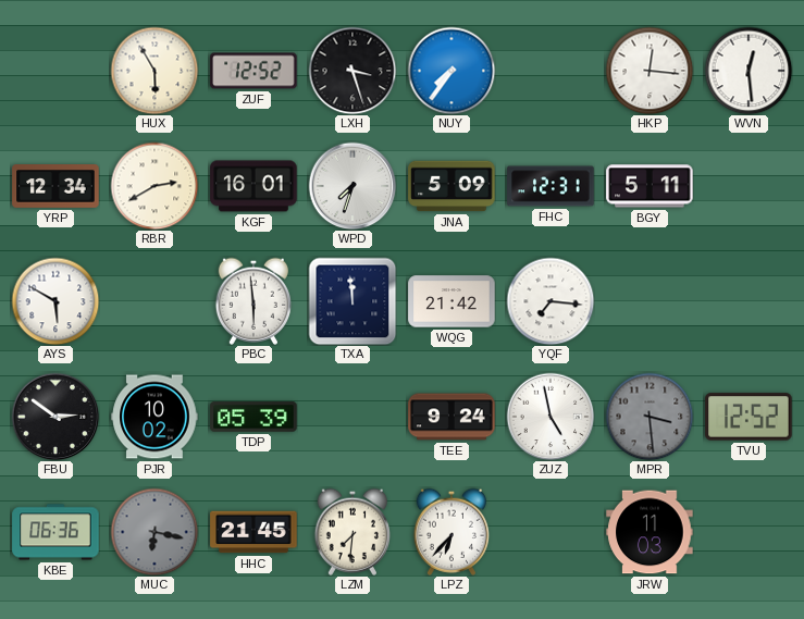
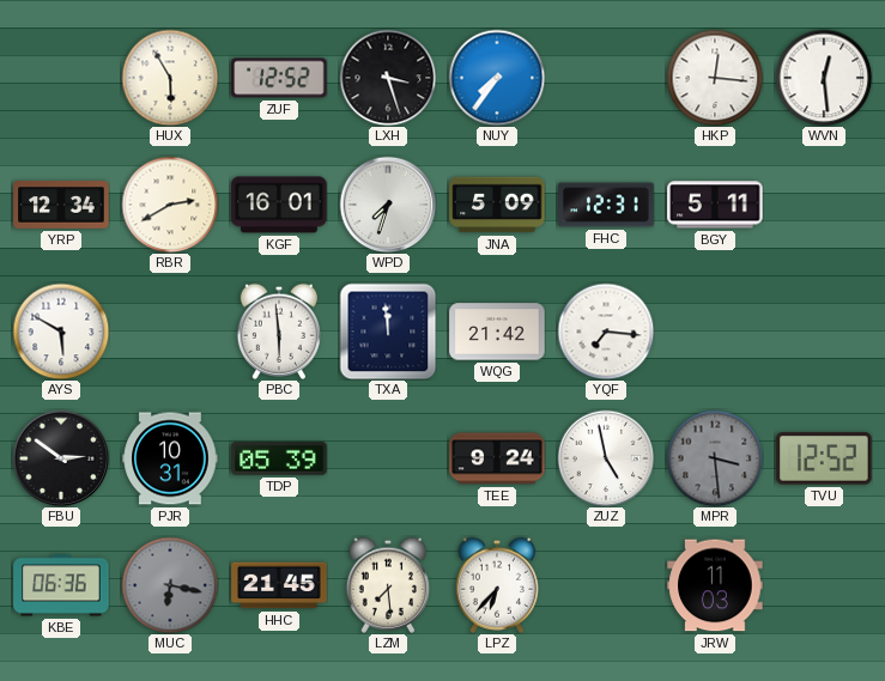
PJR: 10:02 -> 10:31
LZM: 7:31 -> 7:29
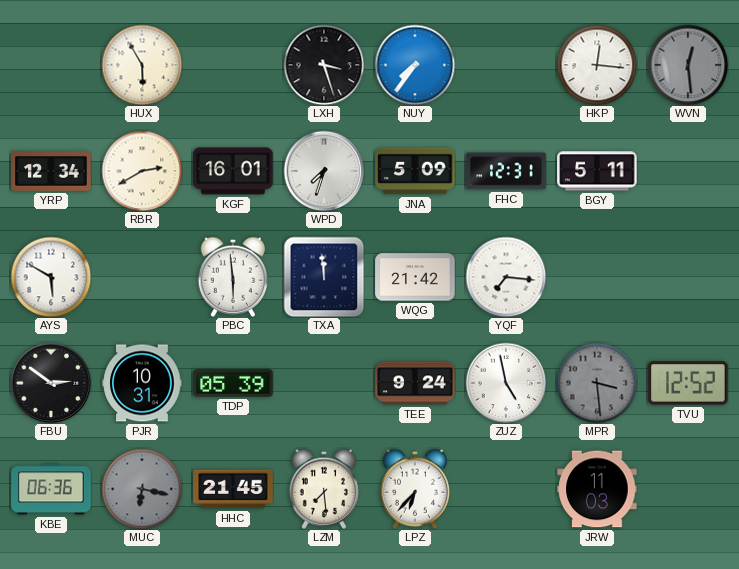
ZUF: 12:52 -> none
WVN dial: white -> grey
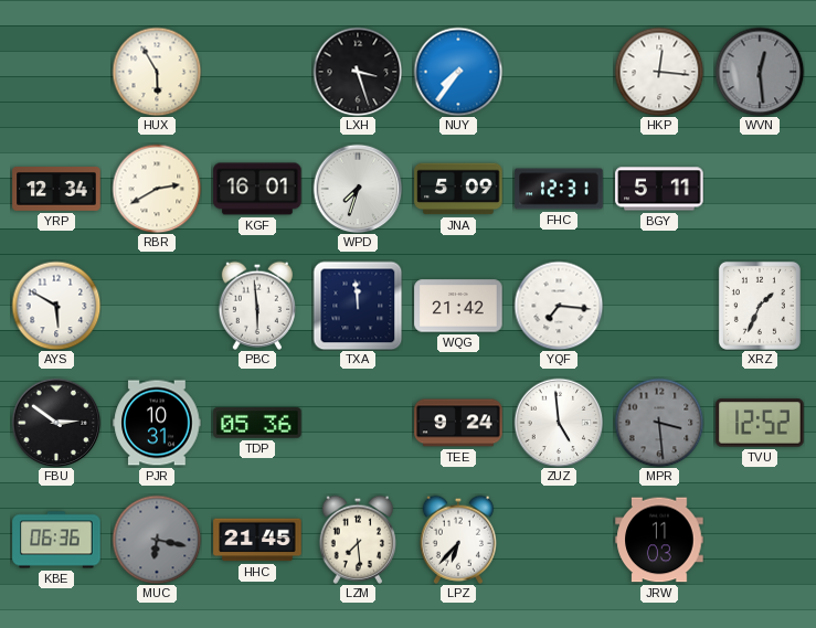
XRZ: none -> 1:34
TDP: 05:39 -> 05:36
ZUZ: 4:58 -> 4:59
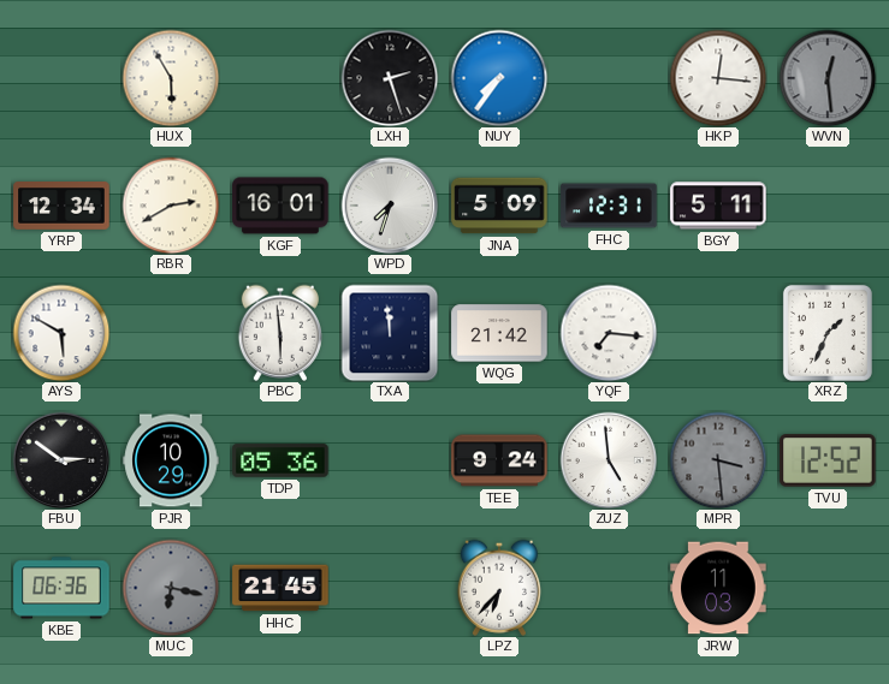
LXH: 3:27 -> 2:27
PJR: 10:31 -> 10:29
LZM: 7:29 -> none
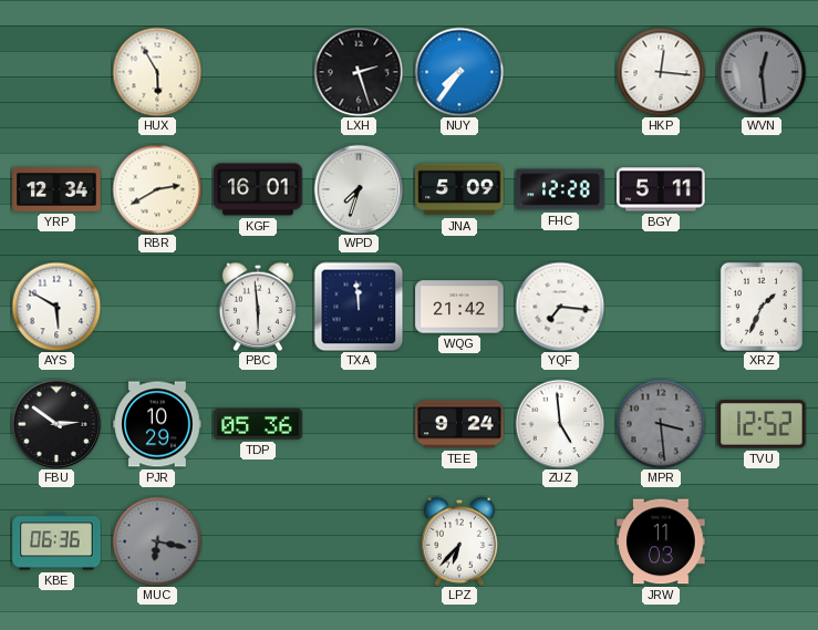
FHC: 12:31 -> 12:28
HHC: 21:45 -> none
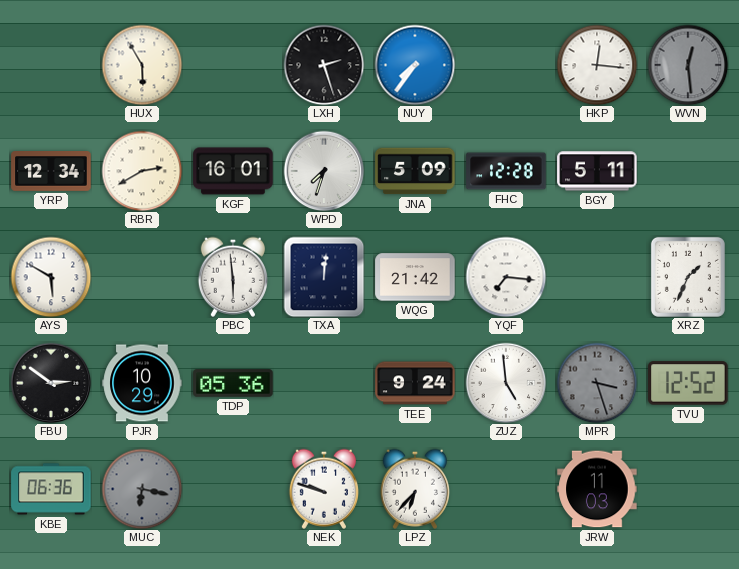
TXA: 11:59 -> 12:01
MPR: 3:29 -> 3:27
NEK: none -> 9:48
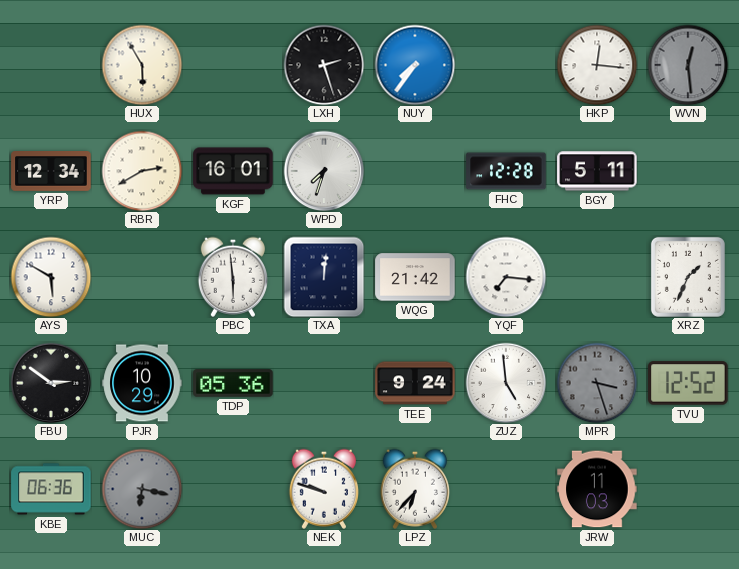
JNA: 5:09 -> none
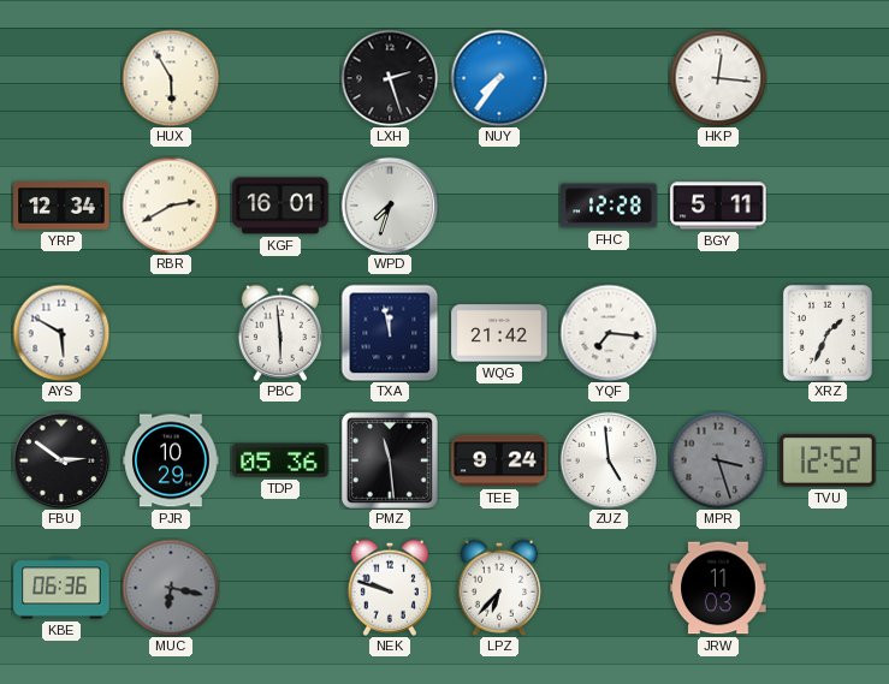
WVN: 12:29 -> none
TXA: 12:01 -> 11:58
PMZ: none -> 11:29
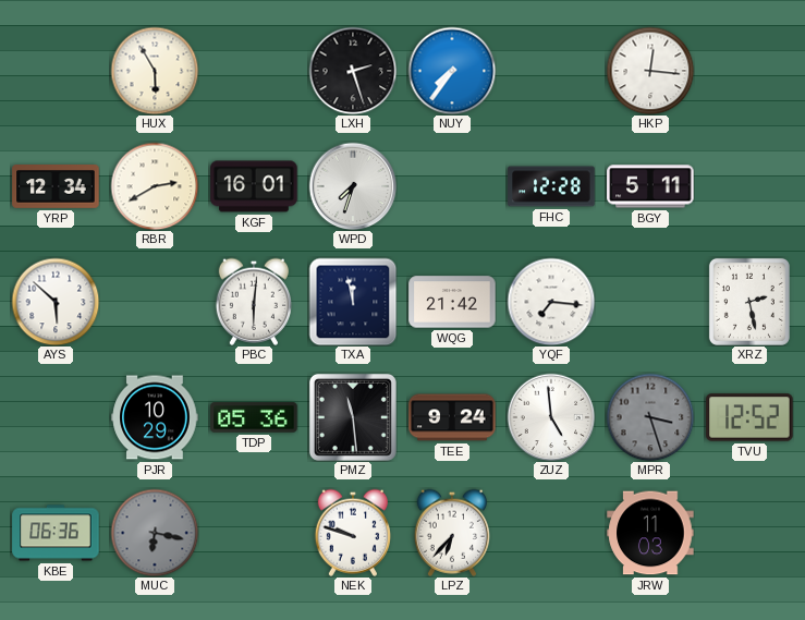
AYS: 5:50 -> 5:52
PBC: 5:59 -> 6:01
XRZ: 1:34 -> 2:28
FBU: 2:51 -> none
